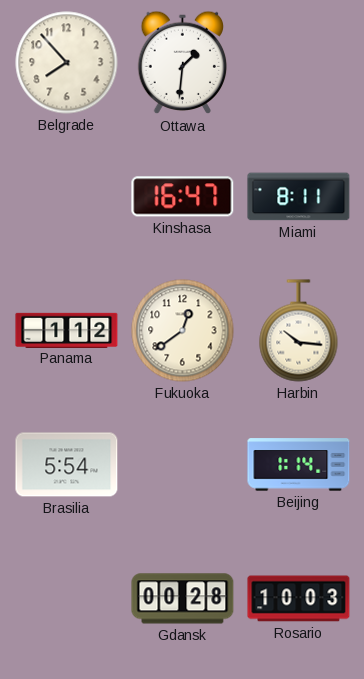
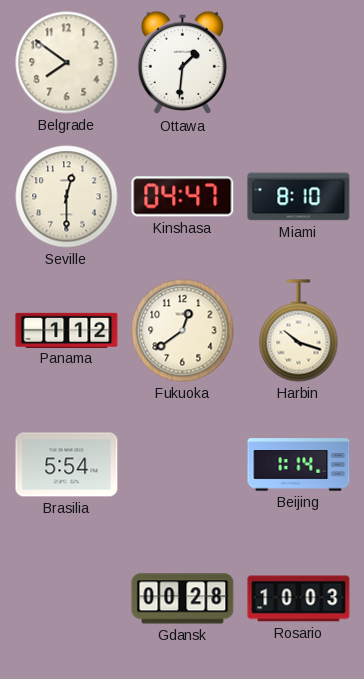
Belgrade: 7:53 -> 7:51
Seville: none -> 12:30
Kinshasa: 16:47 -> 04:47
Miami: 8:11 -> 8:10
Harbin: 10:16 -> 10:18
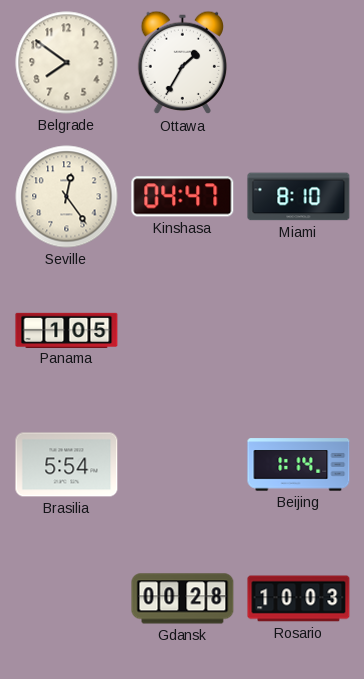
Ottawa: 1:31 -> 1:35
Seville: 12:30 -> 12:24
Panama: 1:12 -> 1:05
Fukuoka: 12:39 -> none
Harbin: 10:18 -> none
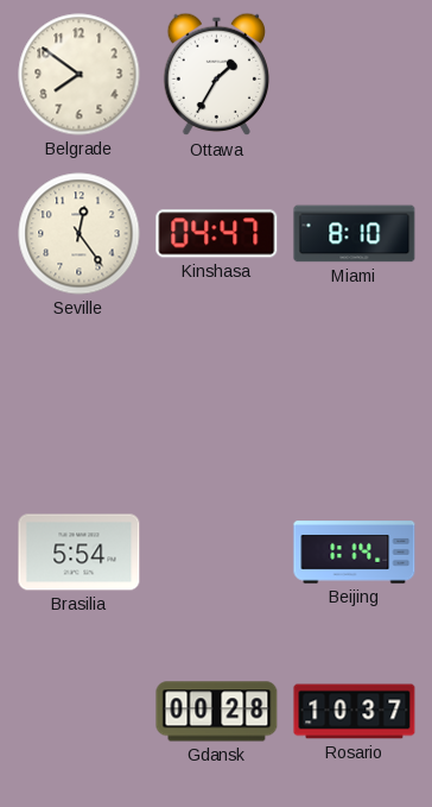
Panama: 1:05 -> none
Rosario: 10:03 -> 10:37
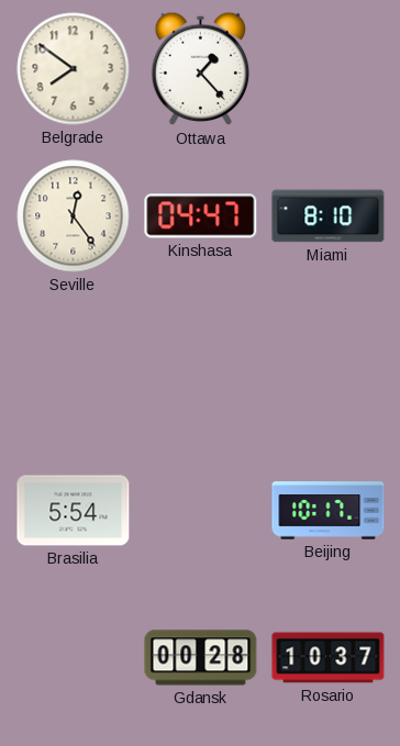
Ottawa: 1:35 -> 1:23
Beijing: 1:14 -> 10:17
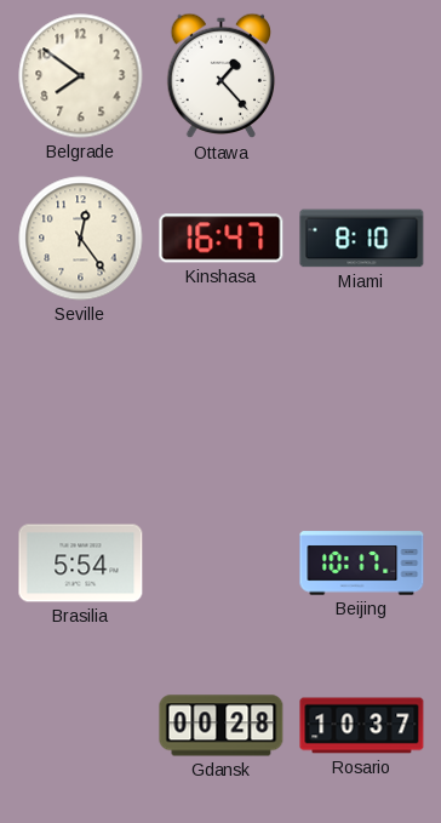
Kinshasa: 04:47 -> 16:47
